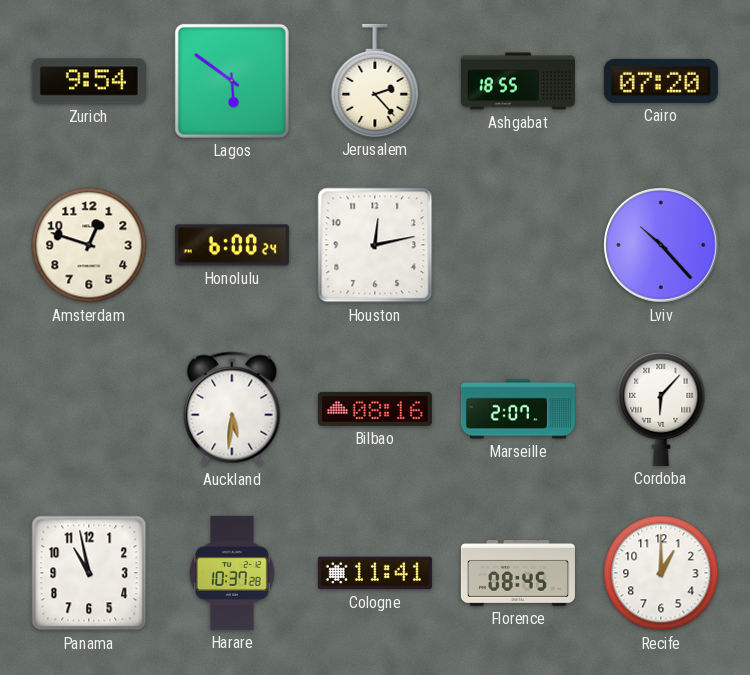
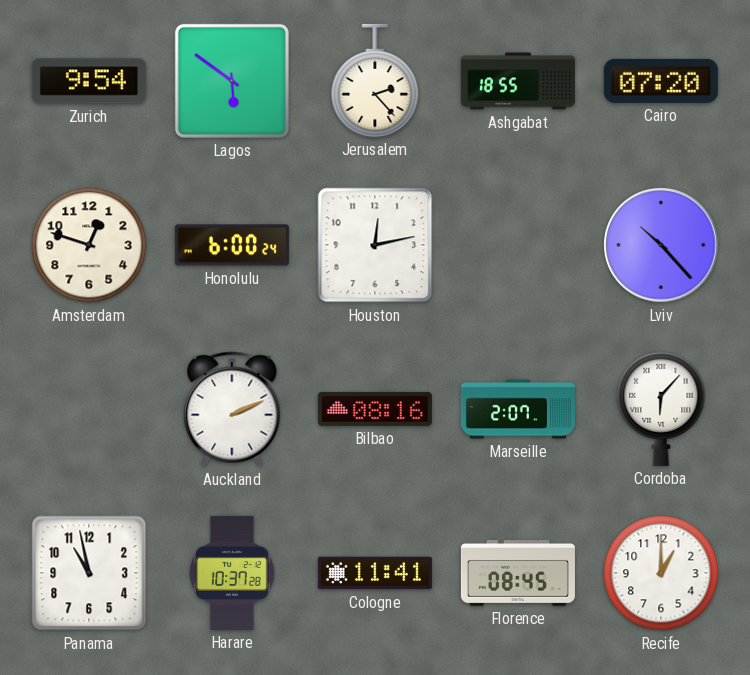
Auckland: 5:31 -> 2:11
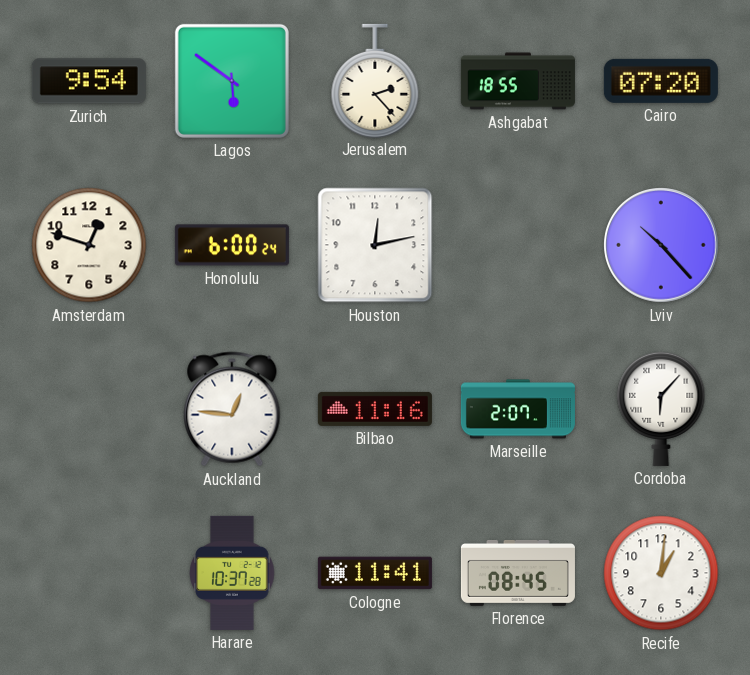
Auckland: 2:11 -> 12:46
Bilbao: 08:16 -> 11:16
Panama: 10:58 -> none
Recife: 1:00 -> 1:01
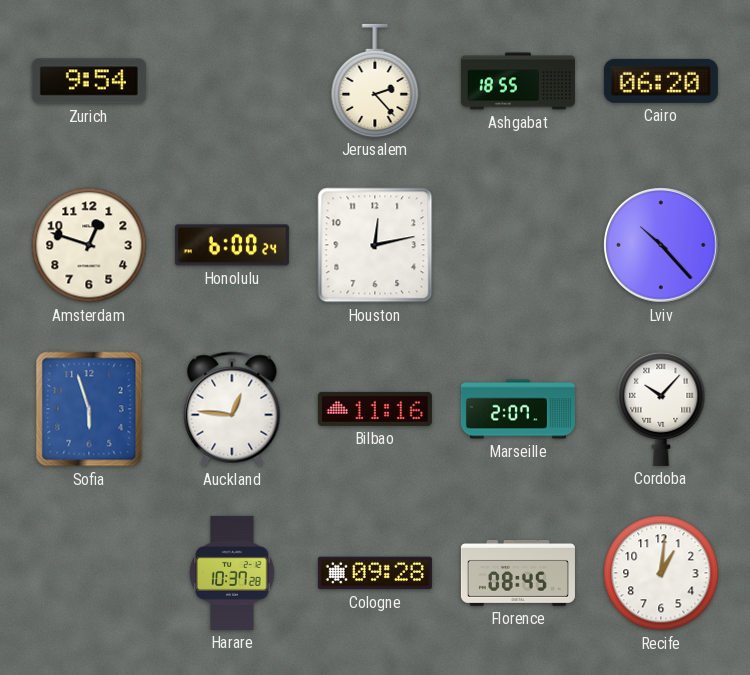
Lagos: 5:51 -> none
Cairo: 07:20 -> 06:20
Sofia: none -> 5:57
Cordoba: 6:07 -> 10:07
Cologne: 11:41 -> 09:28
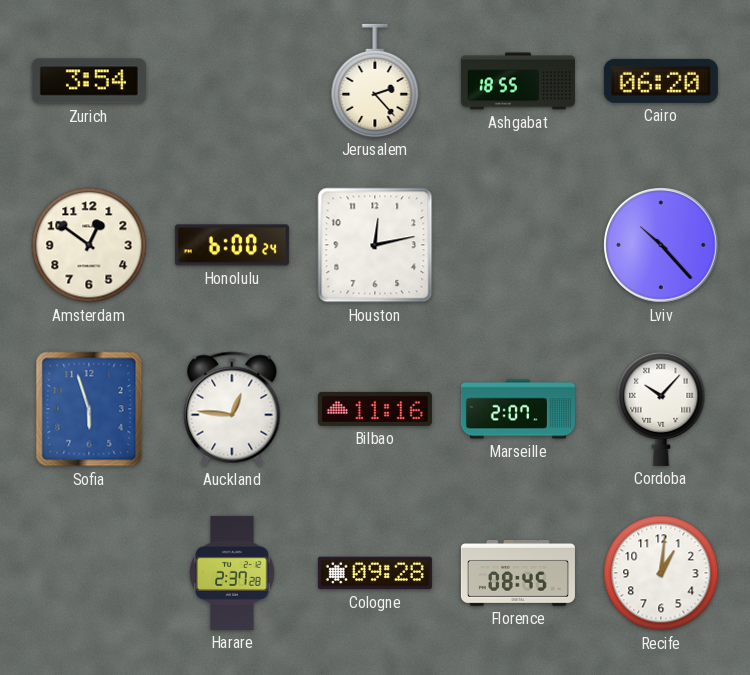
Zurich: 9:54 -> 3:54
Amsterdam: 12:48 -> 12:51
Harare: 10:37 -> 2:37
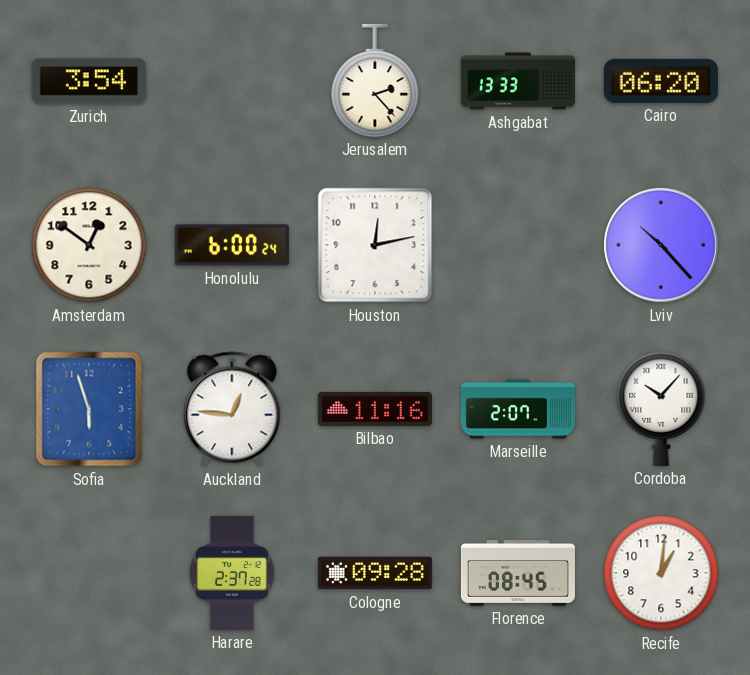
Ashgabat: 18:55 -> 13:33
